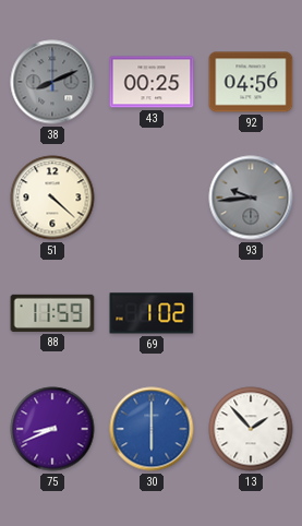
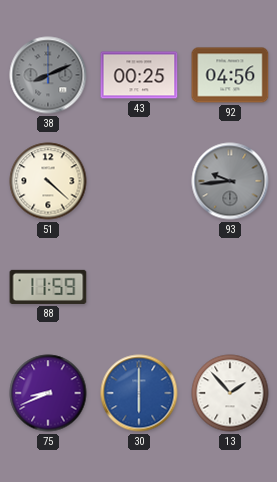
69: 1:02 -> none
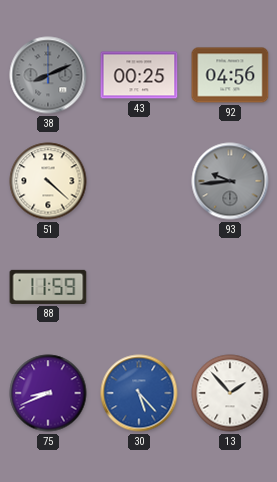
30: 6:00 -> 5:23
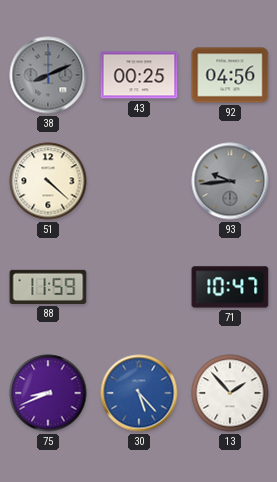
71: none -> 10:47
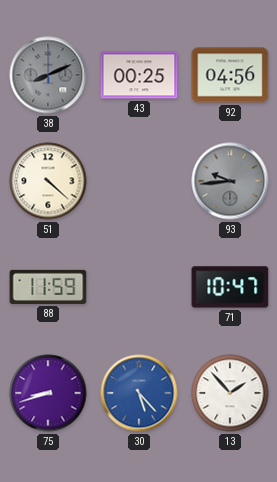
75: 8:41 -> 8:42
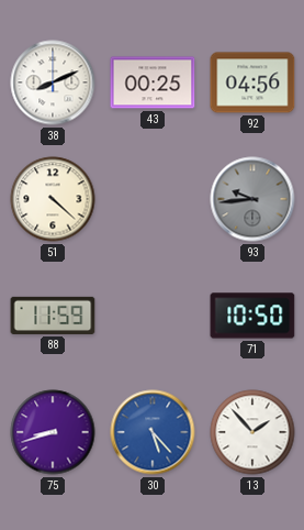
38 dial: grey -> white
71: 10:47 -> 10:50
